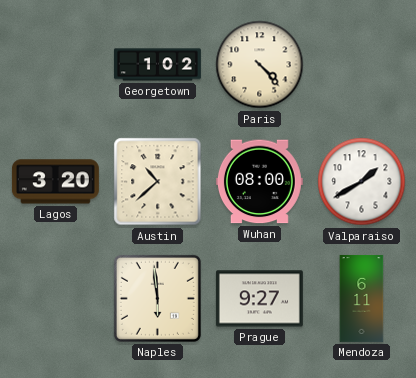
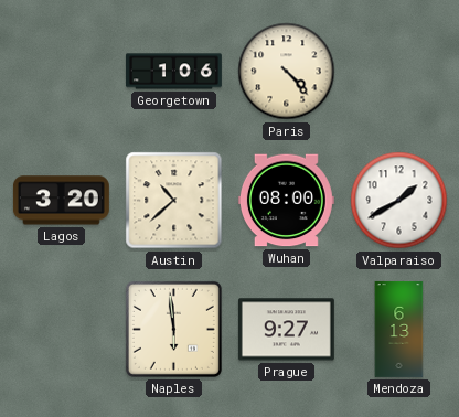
Georgetown: 1:02 -> 1:06
Mendoza: 6:11 -> 6:13
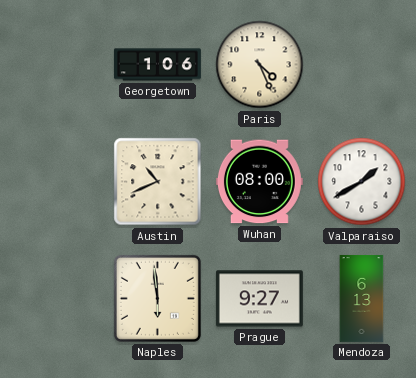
Paris: 4:23 -> 4:26
Lagos: 3:20 -> none
Austin: 10:38 -> 10:41
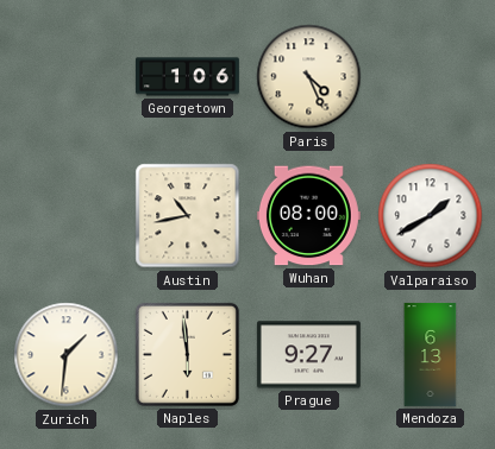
Austin: 10:41 -> 10:43
Zurich: none -> 1:31
